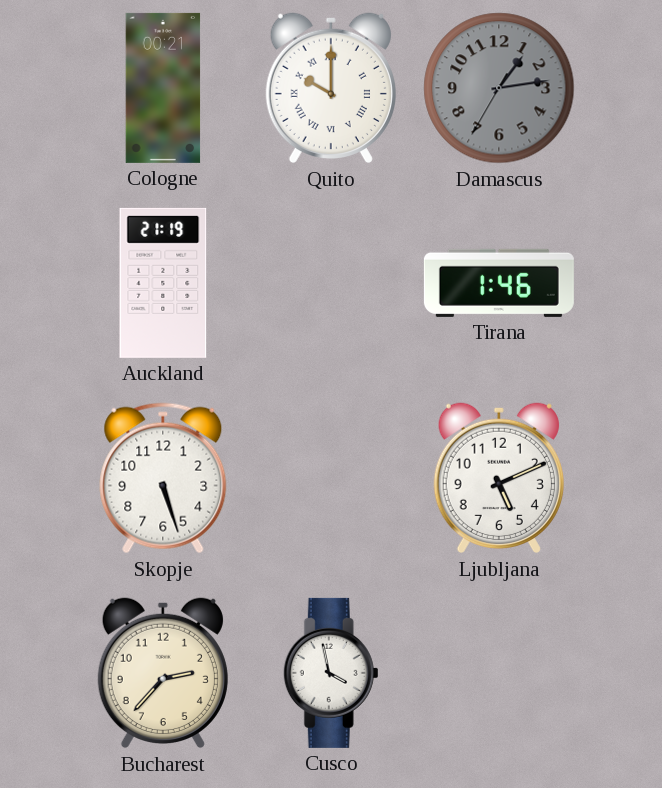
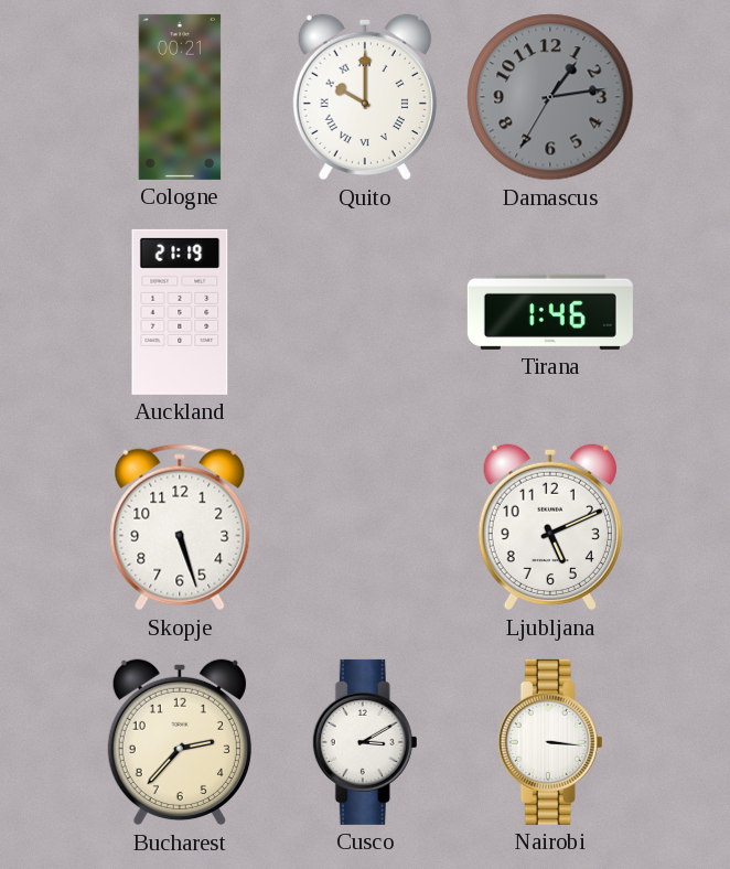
Cusco: 3:58 -> 3:10
Nairobi: none -> 3:16
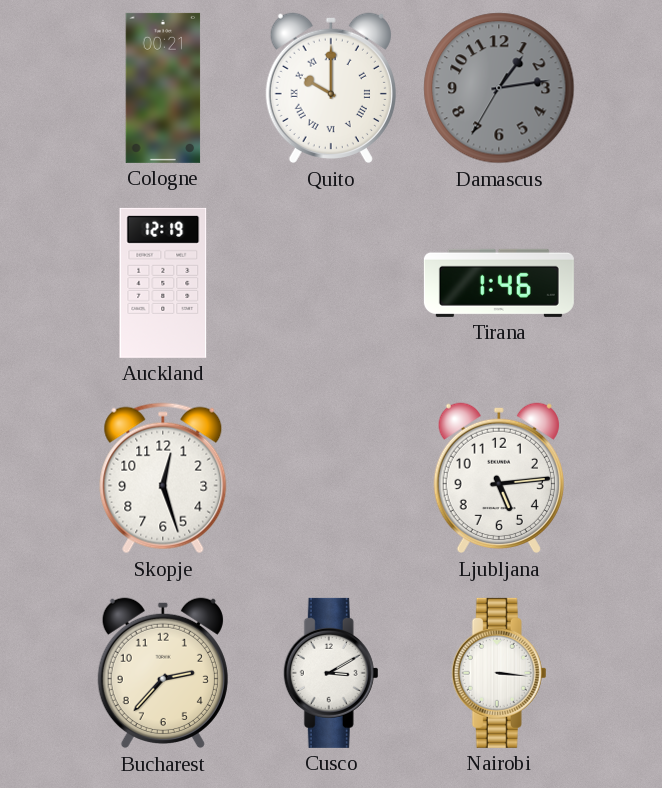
Auckland: 21:19 -> 12:19
Skopje: 5:27 -> 12:27
Ljubljana: 5:11 -> 5:14
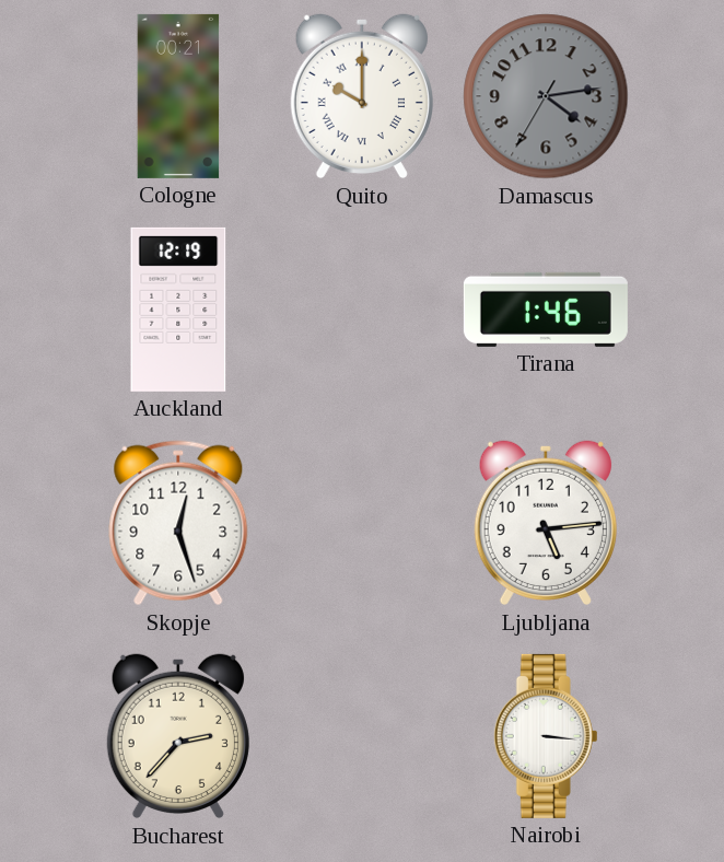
Damascus: 1:13 -> 4:13
Cusco: 3:10 -> none
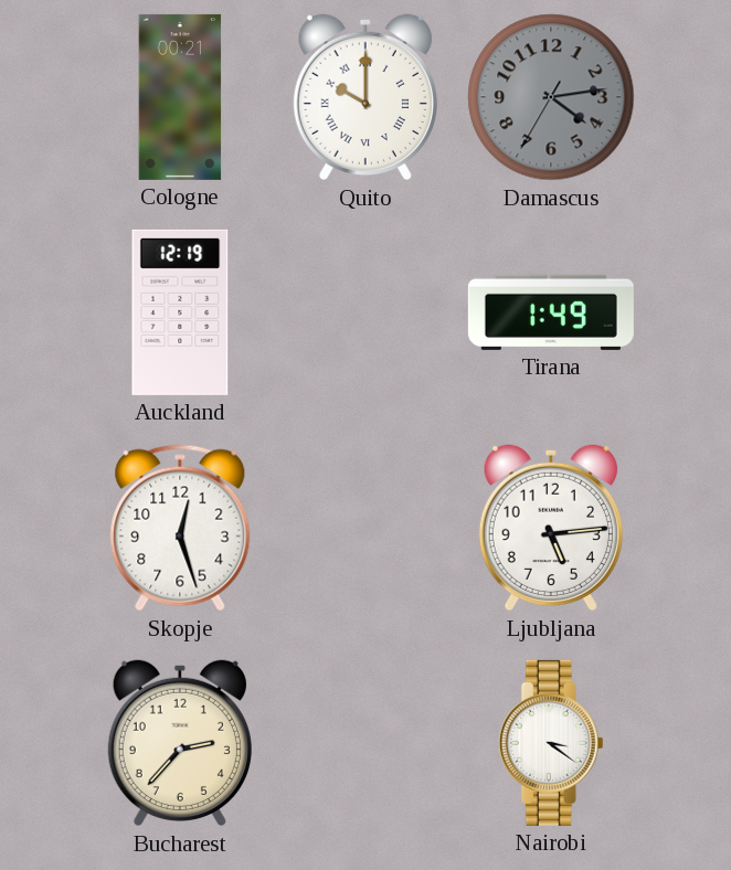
Tirana: 1:46 -> 1:49
Nairobi: 3:16 -> 3:21
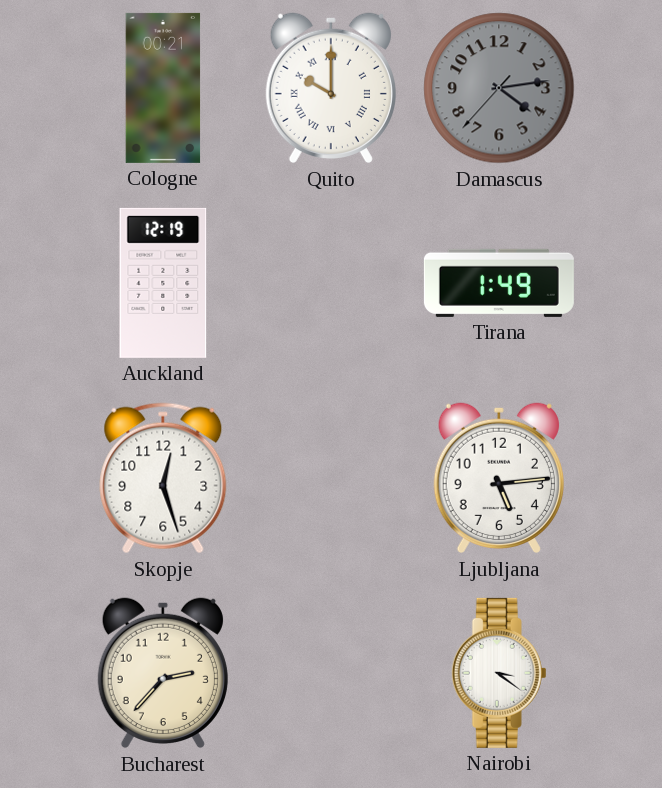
Damascus: 4:13:35 -> 4:13:37
